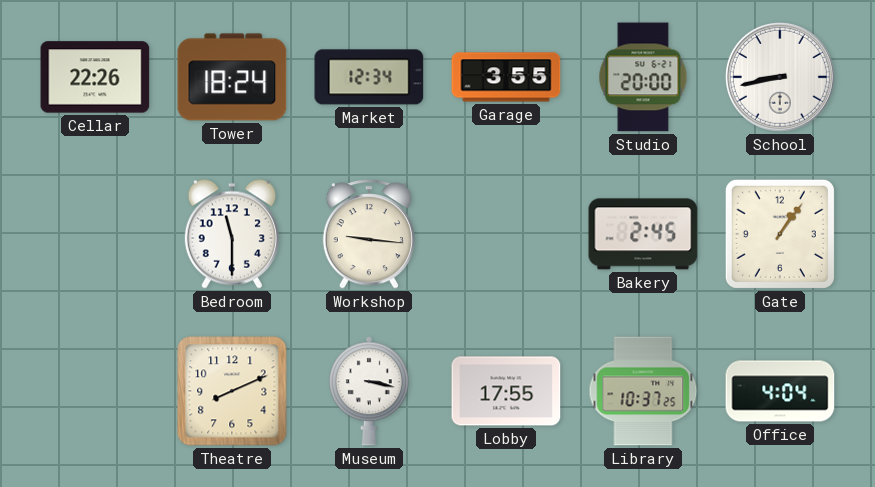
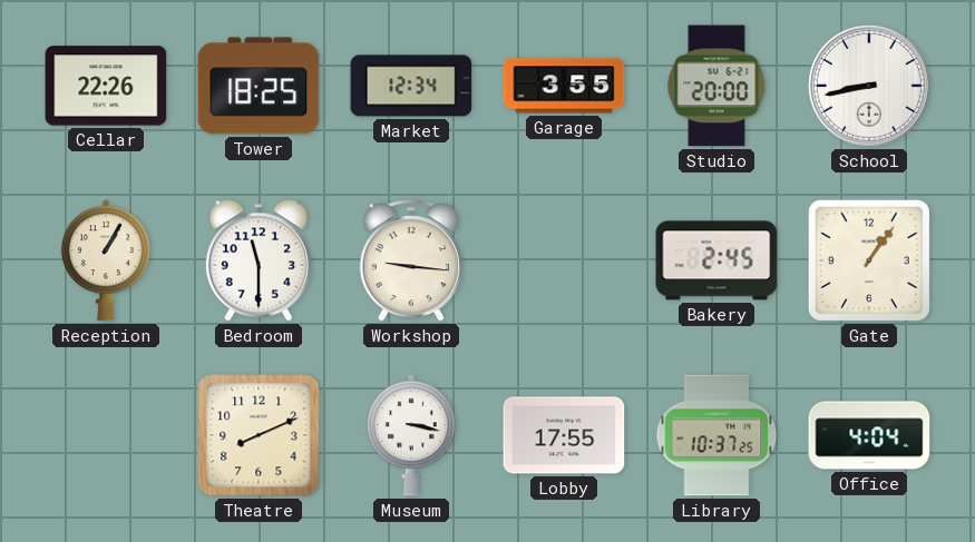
Tower: 18:24 -> 18:25
Reception: none -> 1:05
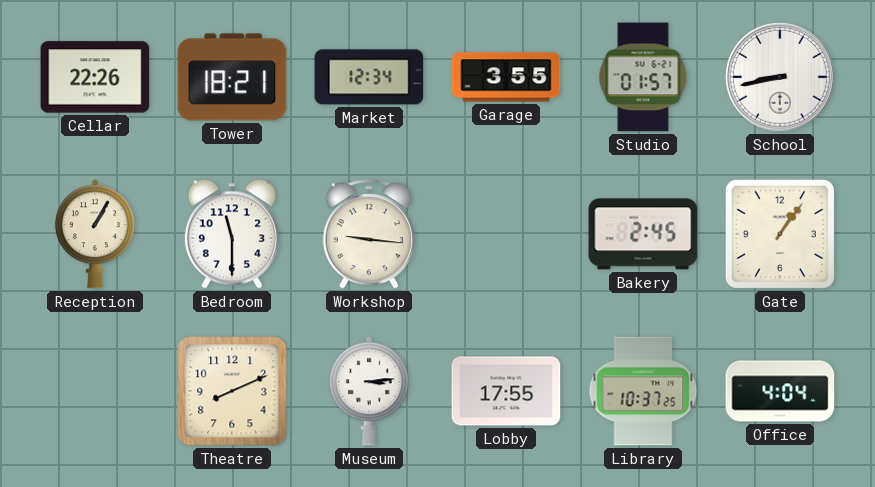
Tower: 18:25 -> 18:21
Studio: 20:00 -> 01:57
Museum: 3:17 -> 3:14
